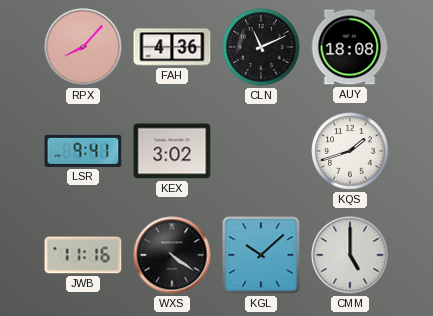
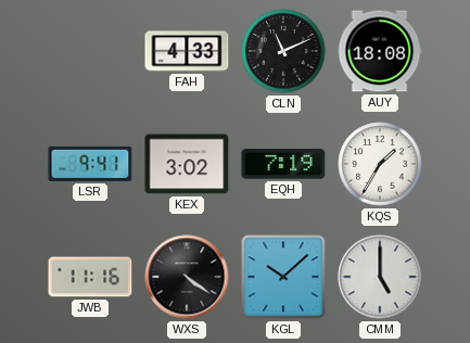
RPX: 8:07 -> none
FAH: 4:36 -> 4:33
EQH: none -> 7:19
KQS: 1:42 -> 1:35
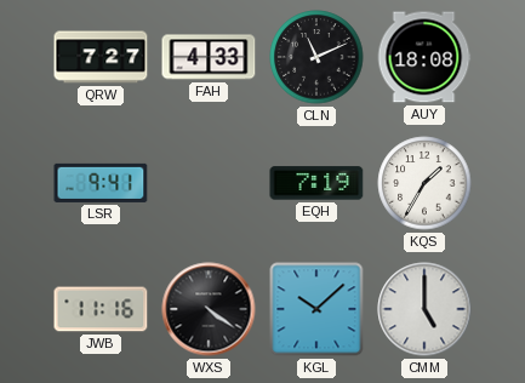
QRW: none -> 7:27
KEX: 3:02 -> none
